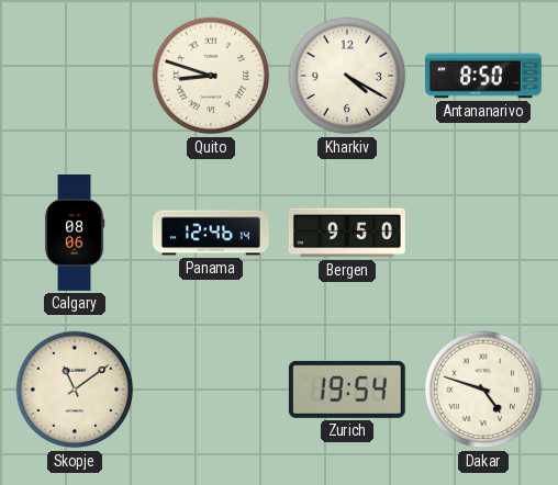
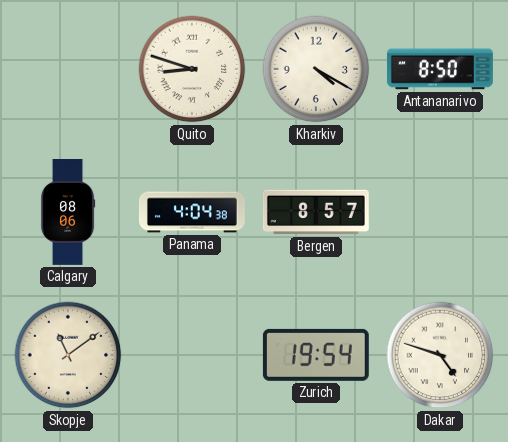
Panama: 12:46 -> 4:04
Bergen: 9:50 -> 8:57
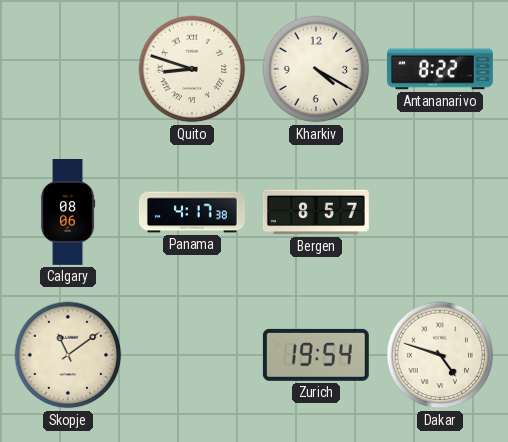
Antananarivo: 8:50 -> 8:22
Panama: 4:04 -> 4:17
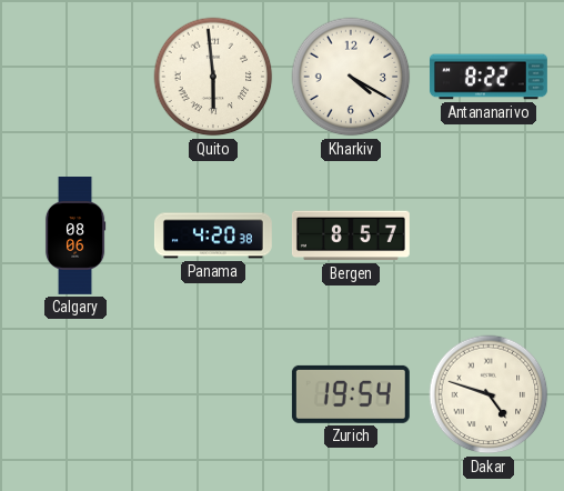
Quito: 8:48 -> 5:59
Panama: 4:17 -> 4:20
Skopje: 11:09 -> none
